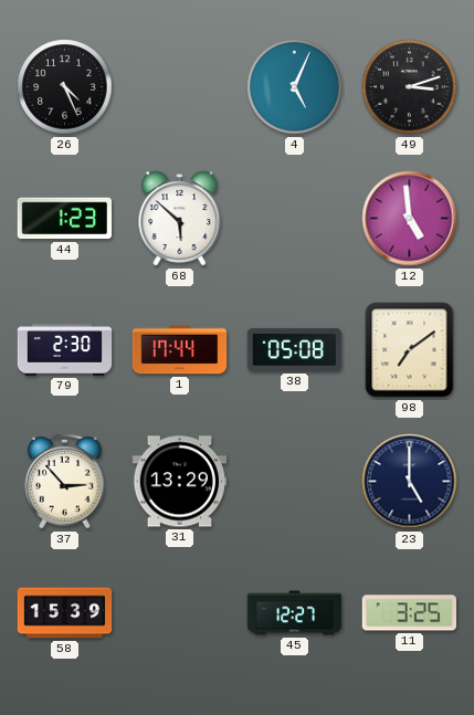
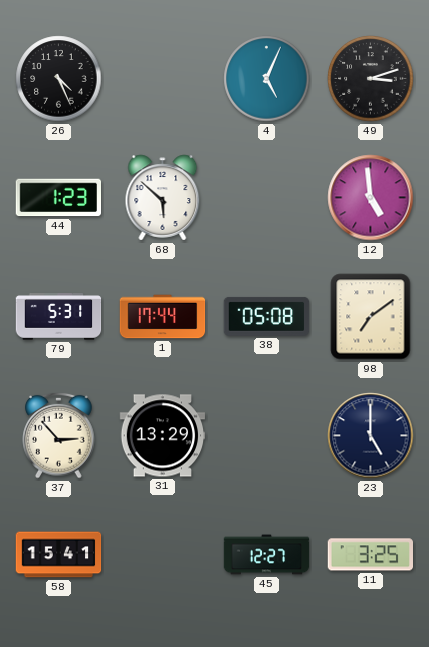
79: 2:30 -> 5:31
58: 15:39 -> 15:41
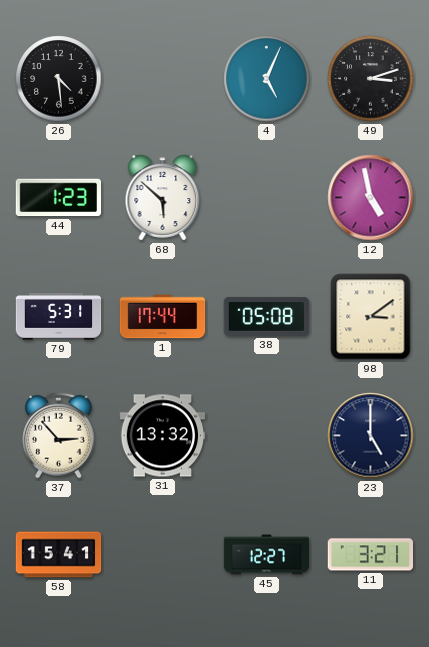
26: 4:26 -> 4:29
12: 4:59 -> 4:58
98: 7:09 -> 3:09
31: 13:29 -> 13:32
11: 3:25 -> 3:21
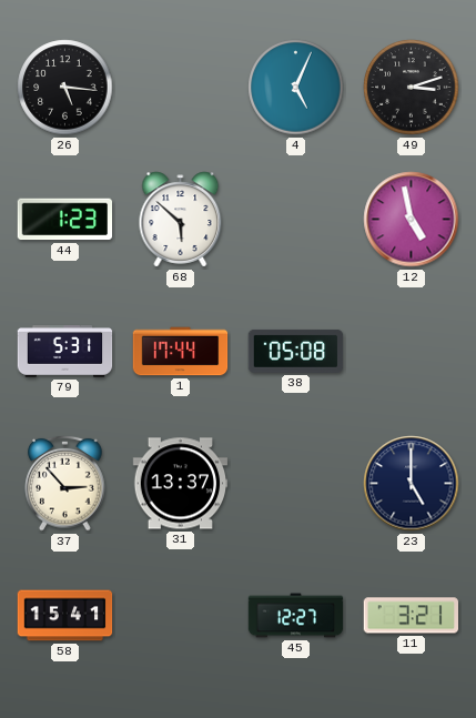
26: 4:29 -> 5:16
98: 3:09 -> none
31: 13:32 -> 13:37
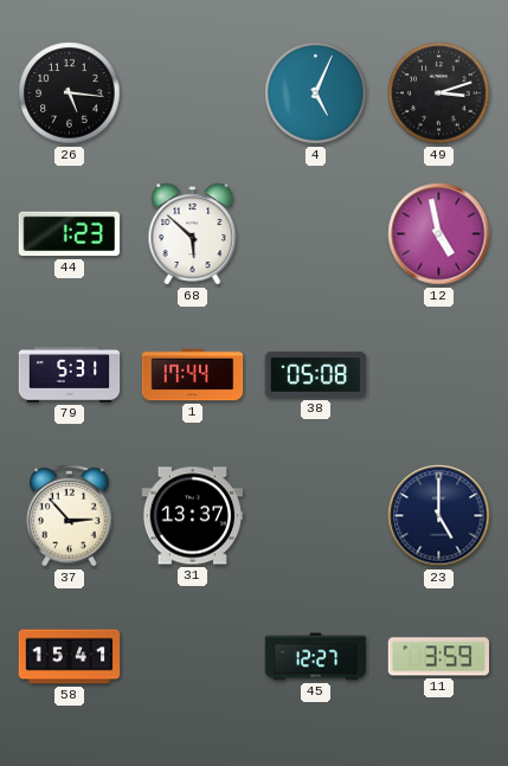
11: 3:21 -> 3:59
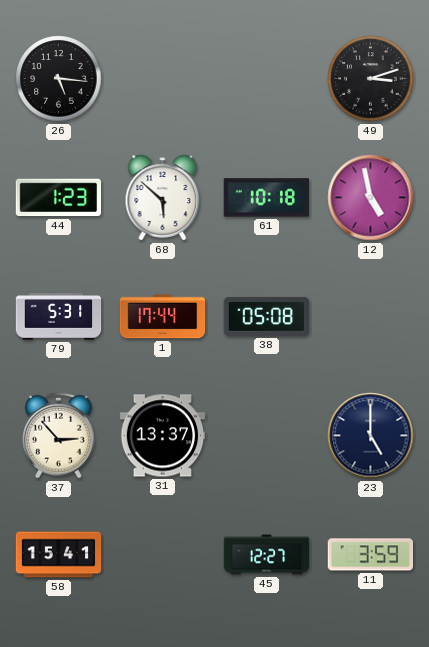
4: 5:04 -> none
61: none -> 10:18
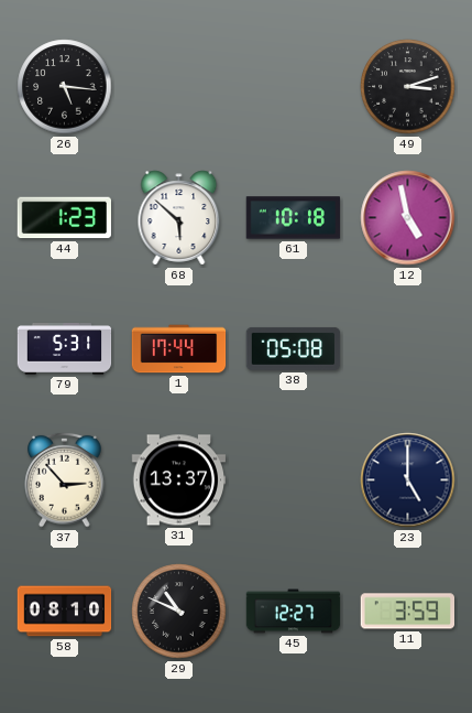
58: 15:41 -> 08:10
29: none -> 10:49
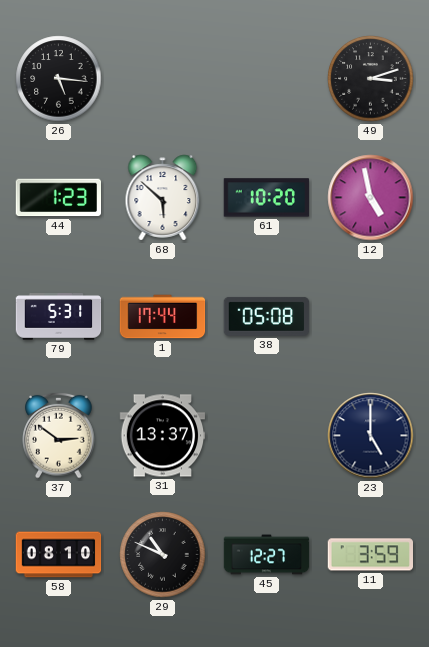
61: 10:18 -> 10:20
37: 2:53 -> 2:51
